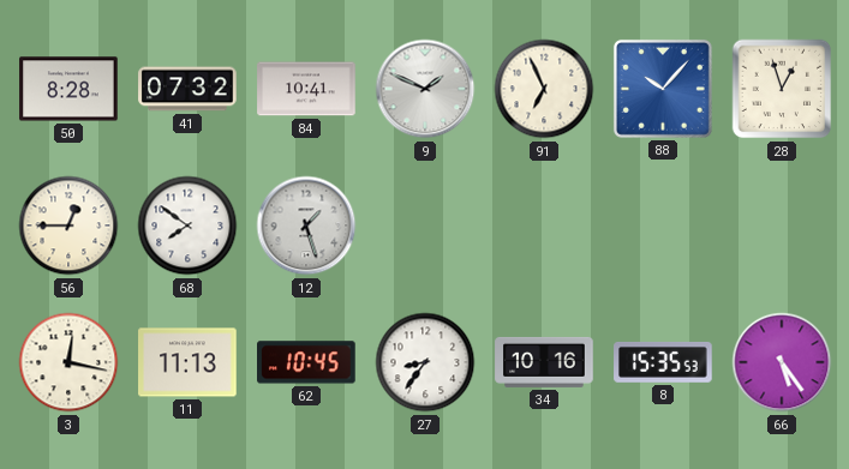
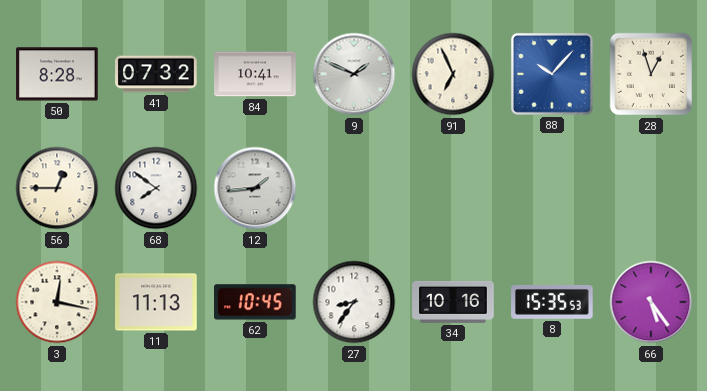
12: 1:27 -> 1:44
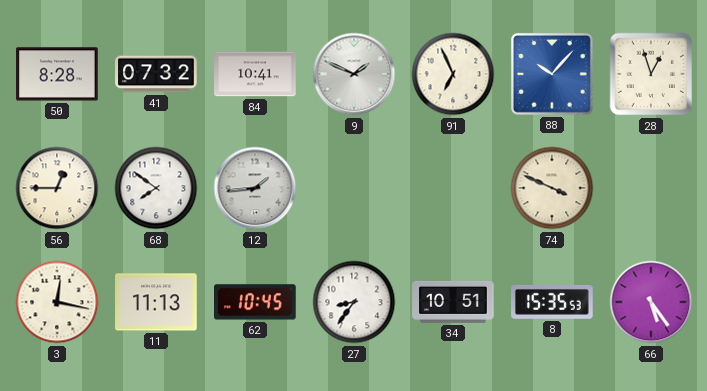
74: none -> 3:49
34: 10:16 -> 10:51
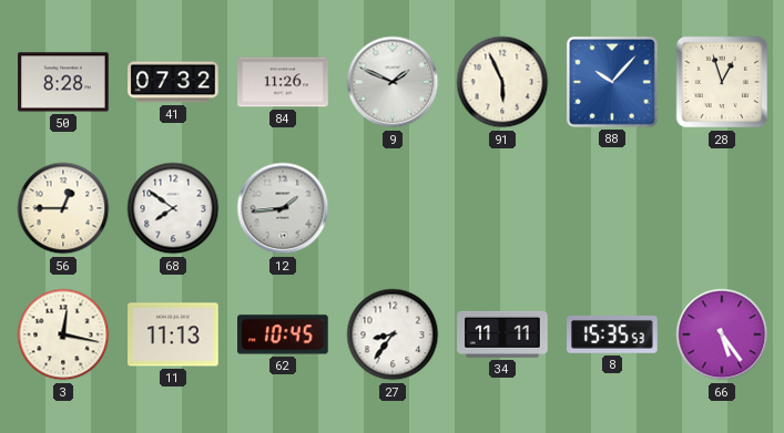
84: 10:41 -> 11:26
91: 6:56 -> 5:56
74: 3:49 -> none
34: 10:51 -> 11:11
